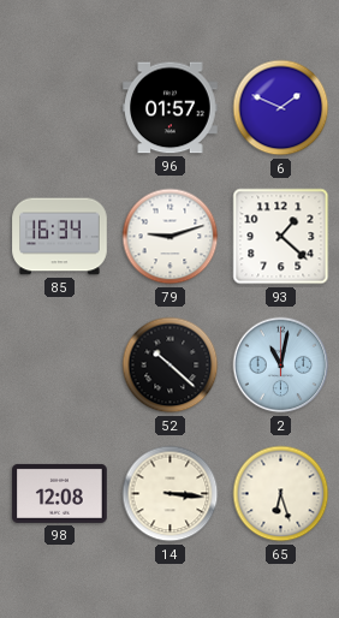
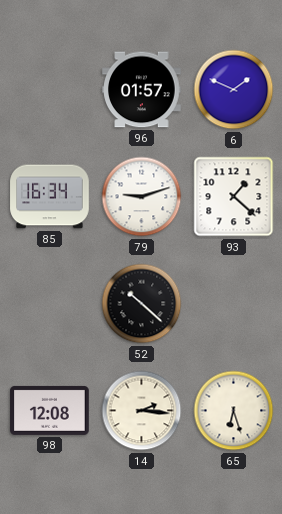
2: 11:02 -> none
14: 3:16 -> 2:16
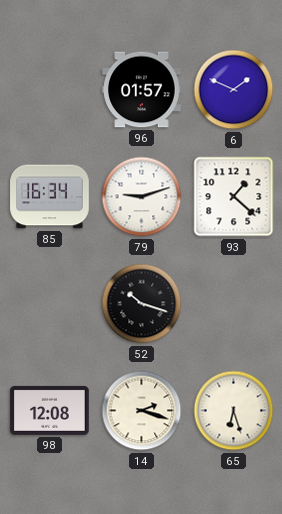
52: 10:22 -> 10:18
14: 2:16 -> 2:18
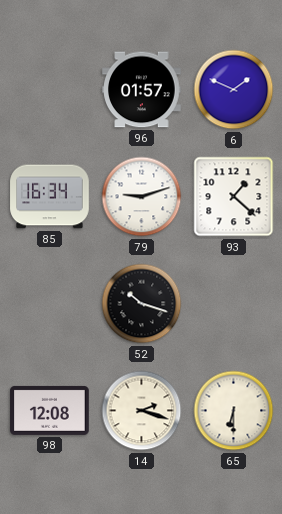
65: 6:27 -> 6:30
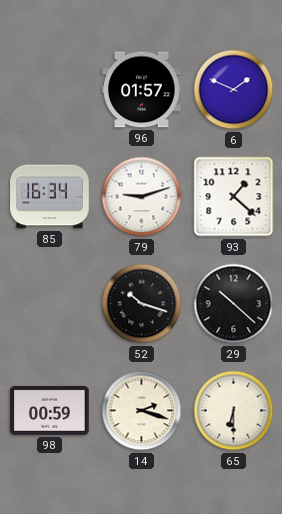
29: none -> 10:22
98: 12:08 -> 00:59
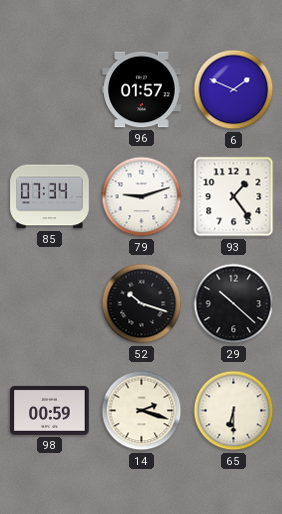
85: 16:34 -> 07:34
93: 1:22 -> 1:24
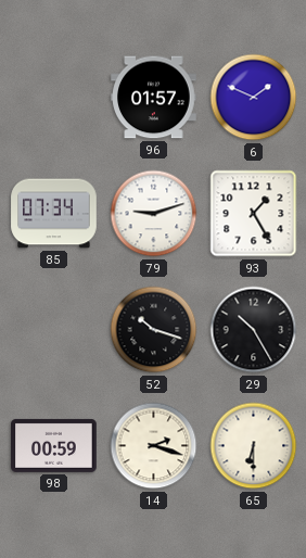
93: 1:24 -> 1:25
29: 10:22 -> 10:25
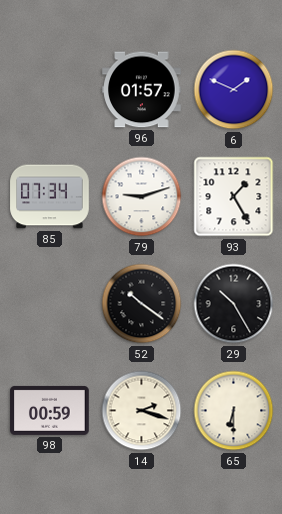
52: 10:18 -> 10:21
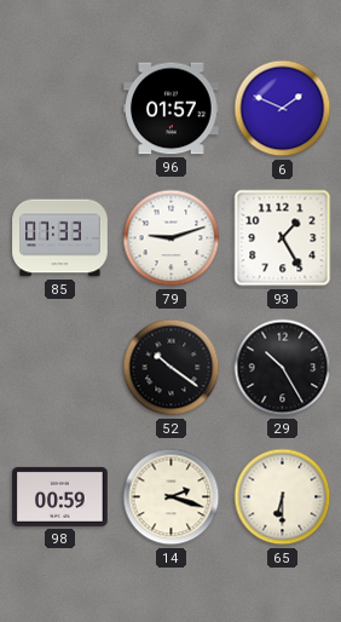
85: 07:34 -> 07:33
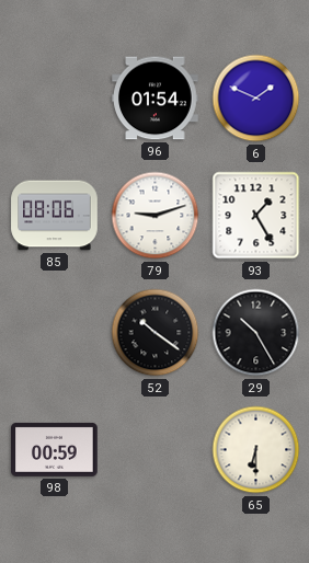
96: 01:57 -> 01:54
85: 07:33 -> 08:06
14: 2:18 -> none
